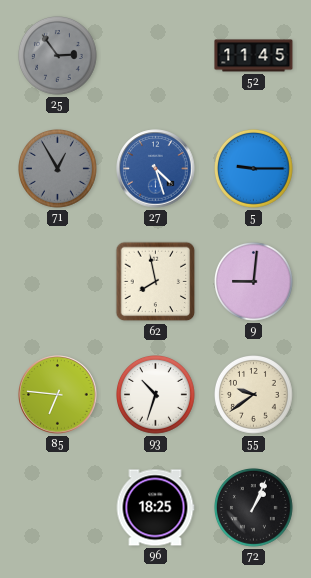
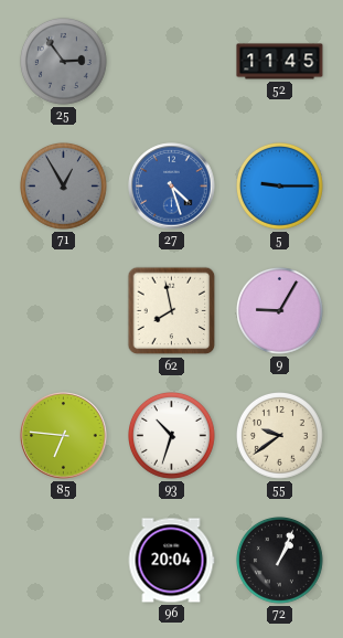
9: 9:01 -> 9:05
96: 18:25 -> 20:04
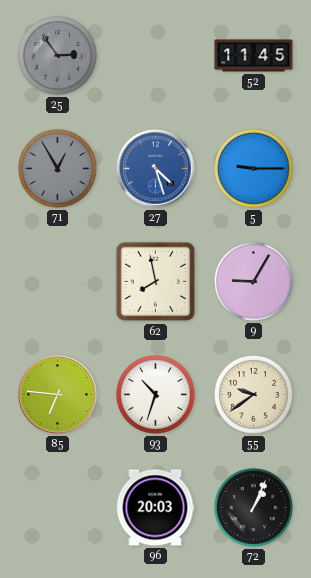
96: 20:04 -> 20:03
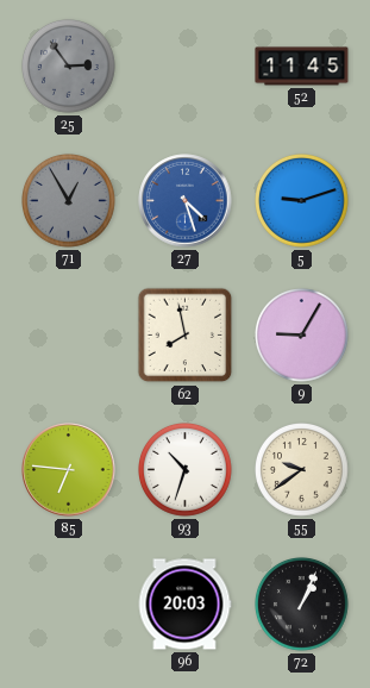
5: 9:15 -> 9:12
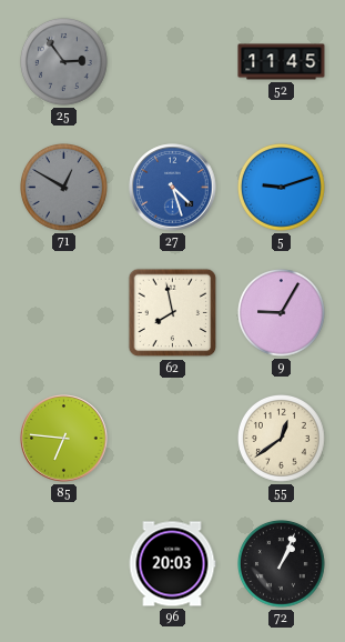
71: 12:55 -> 12:50
93: 10:33 -> none
55: 9:39 -> 12:39
